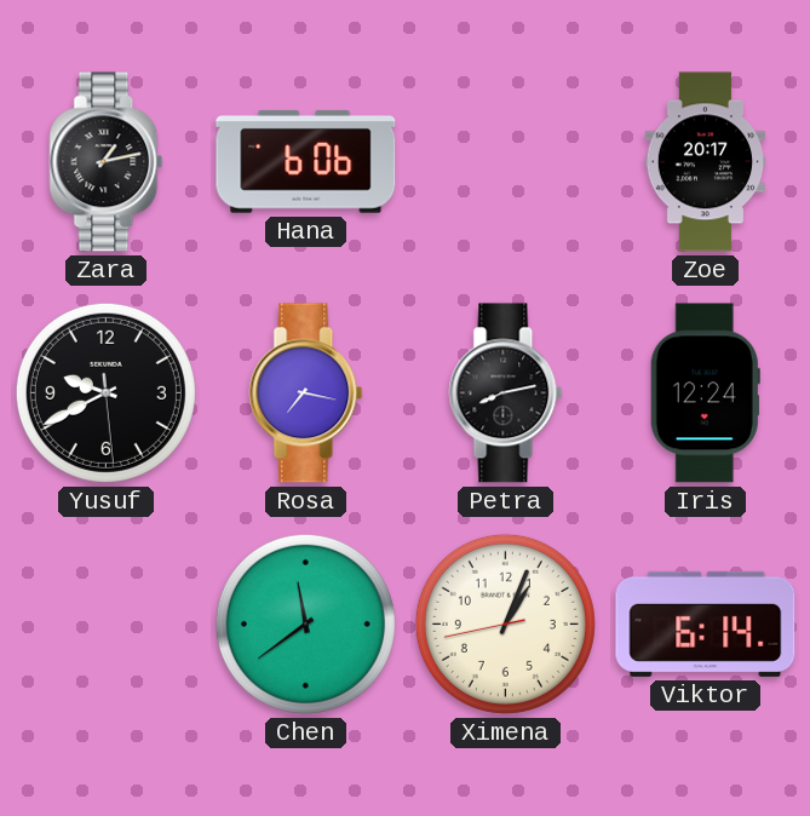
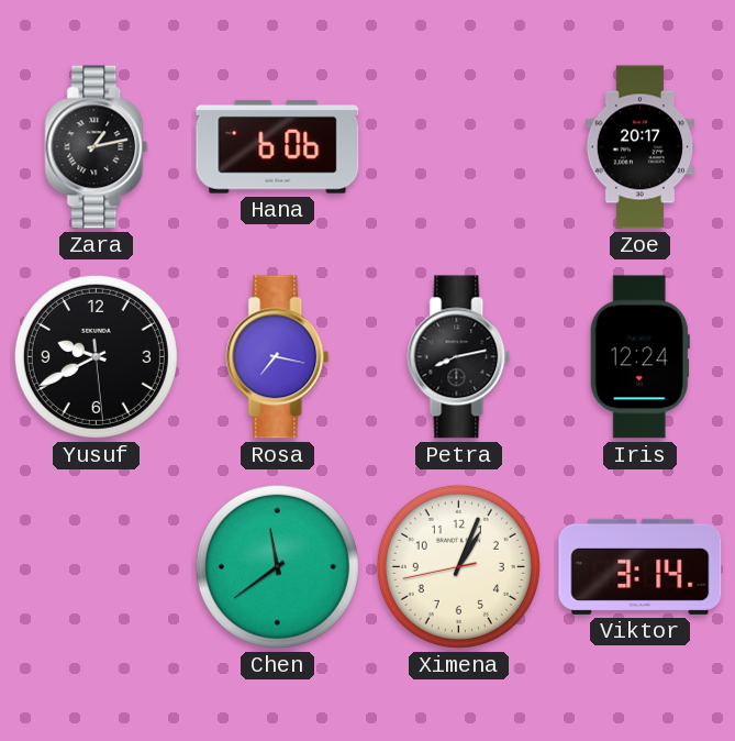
Viktor: 6:14 -> 3:14
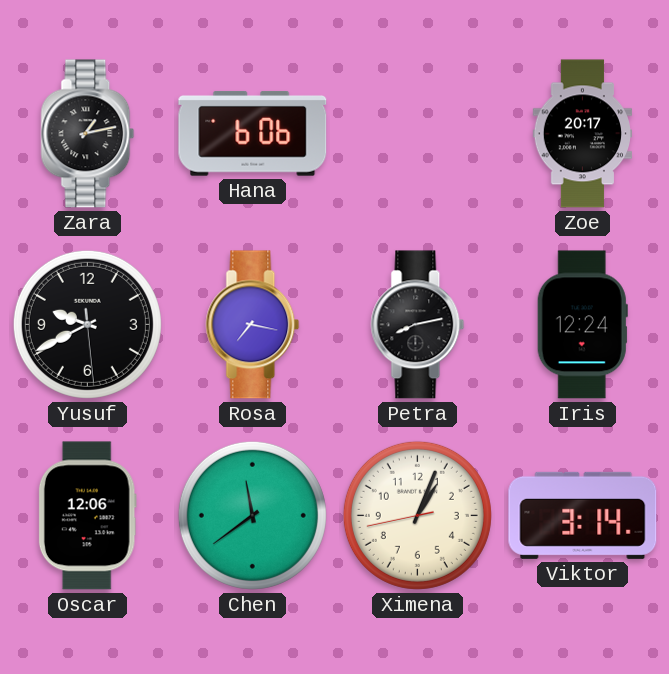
Oscar: none -> 12:06
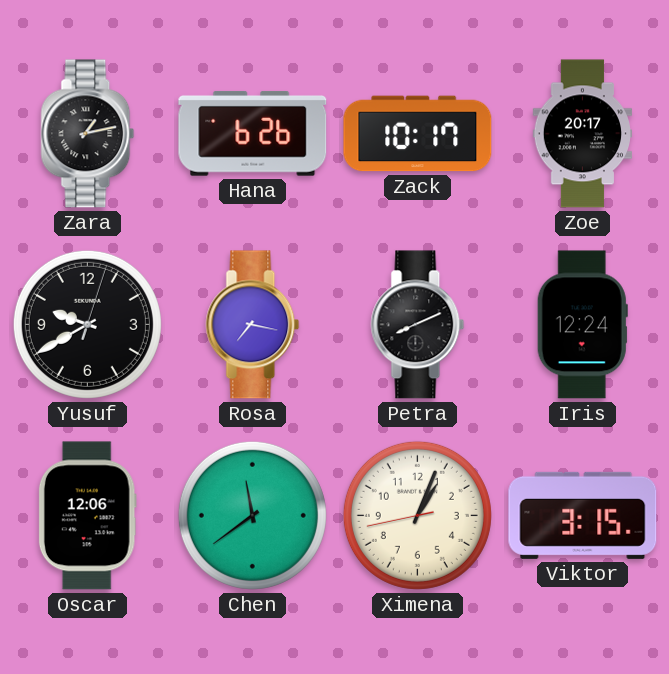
Hana: 6:06 -> 6:26
Zack: none -> 10:17
Yusuf: 9:40:29 -> 9:40:03
Petra: 8:13 -> 8:11
Viktor: 3:14 -> 3:15
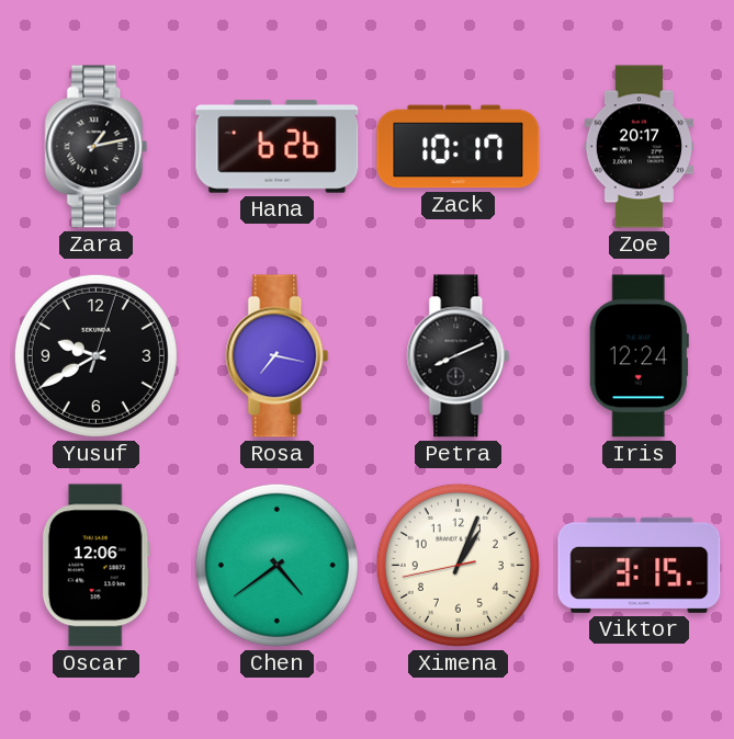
Chen: 11:39 -> 4:39
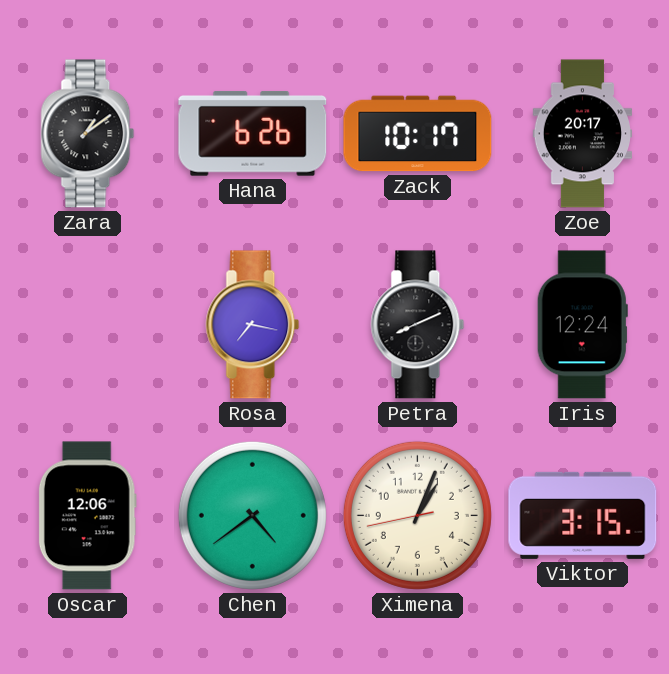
Zara: 1:13 -> 1:09
Yusuf: 9:40 -> none
